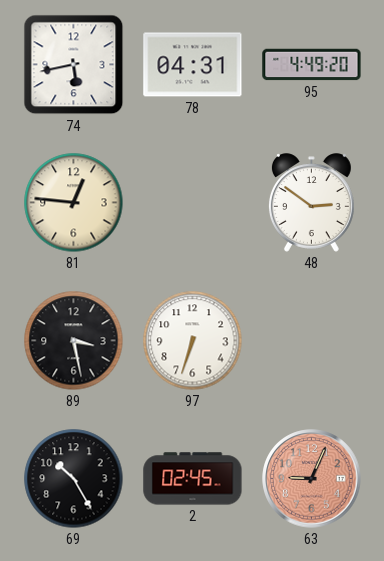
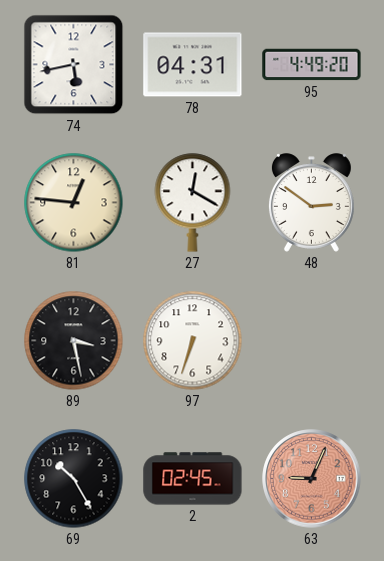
27: none -> 12:20
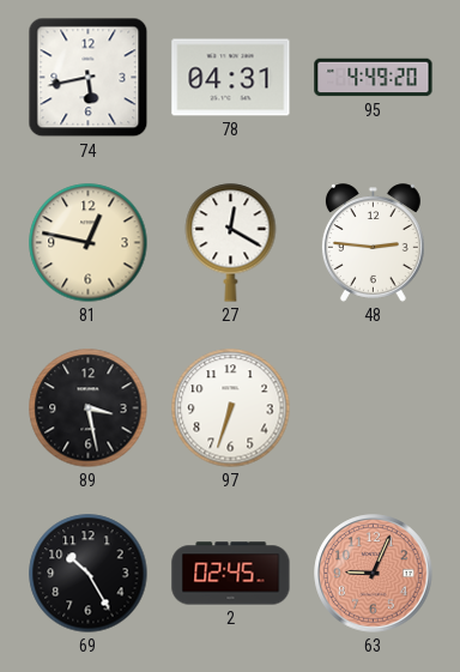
81: 12:46 -> 12:47
48: 2:51 -> 2:46
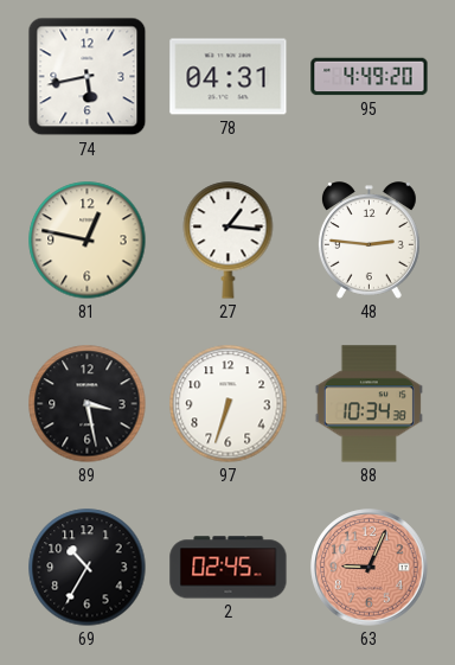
27: 12:20 -> 1:16
88: none -> 10:34
69: 10:25 -> 10:35
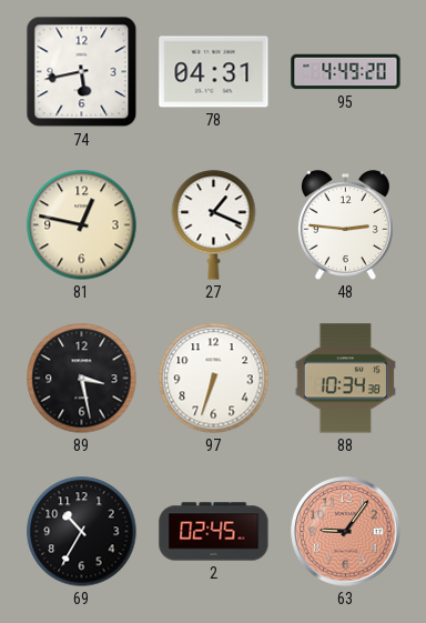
27: 1:16 -> 1:19
63: 9:04 -> 9:06
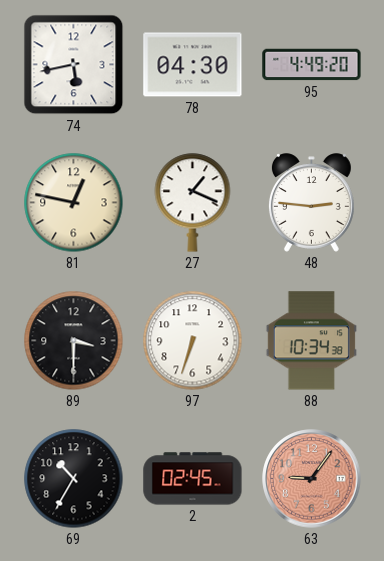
78: 04:31 -> 04:30
89: 3:28 -> 3:30
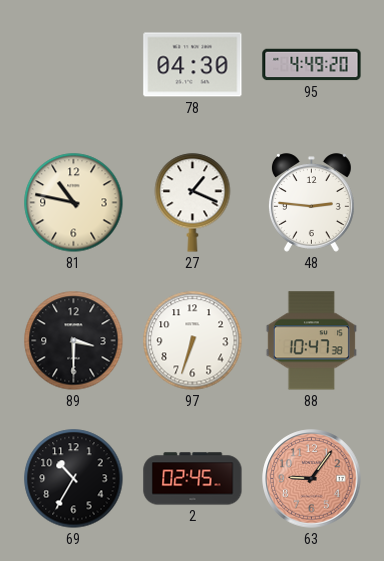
74: 5:43 -> none
81: 12:47 -> 10:47
88: 10:34 -> 10:47
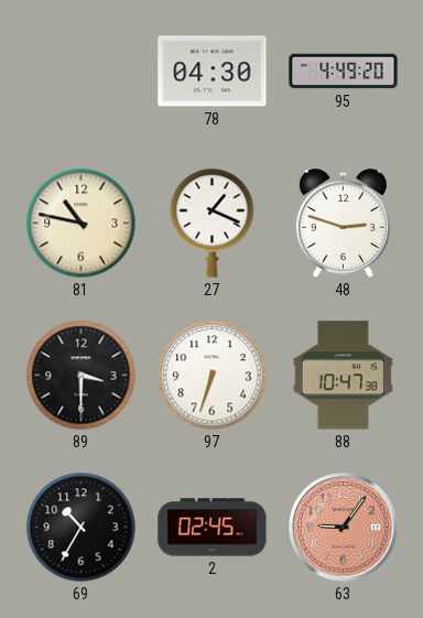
48: 2:46 -> 2:48
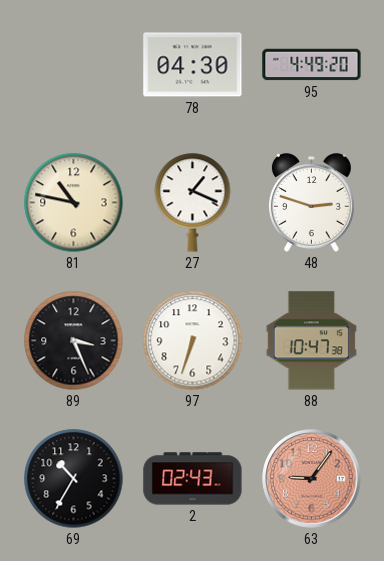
89: 3:30 -> 3:26
2: 02:45 -> 02:43
